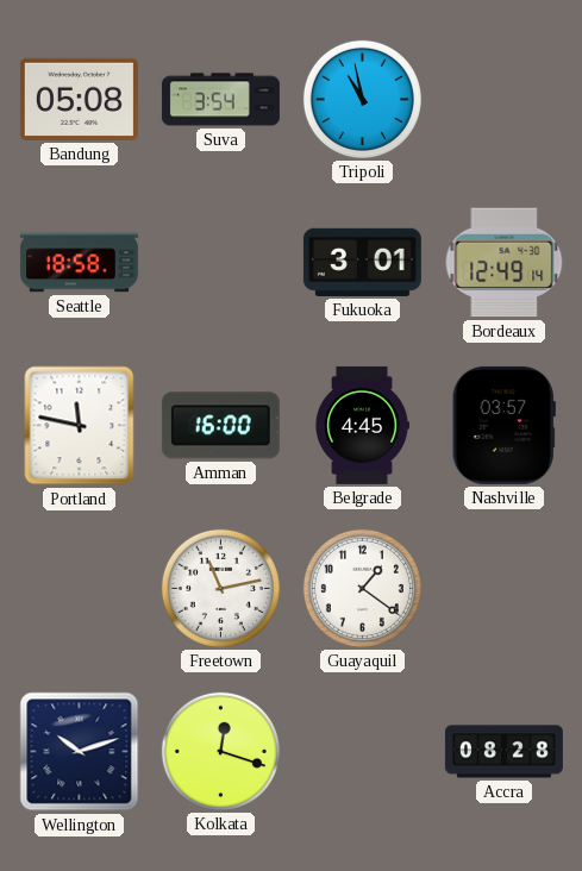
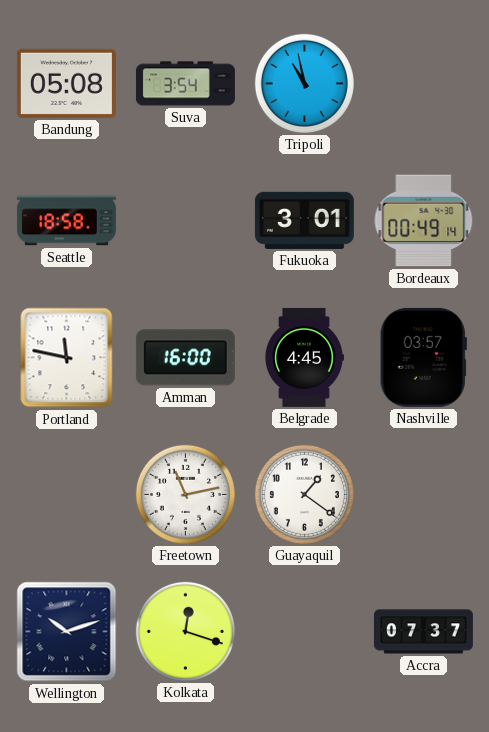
Bordeaux: 12:49 -> 00:49
Accra: 08:28 -> 07:37
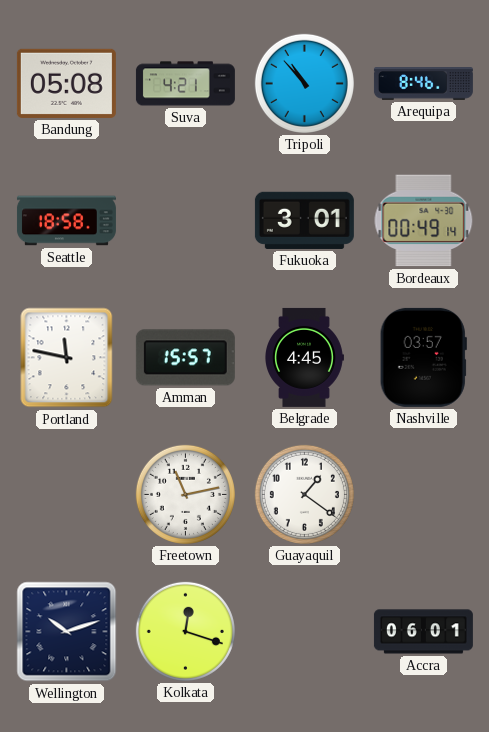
Suva: 3:54 -> 4:21
Tripoli: 10:58 -> 10:53
Arequipa: none -> 8:46
Amman: 16:00 -> 15:57
Accra: 07:37 -> 06:01
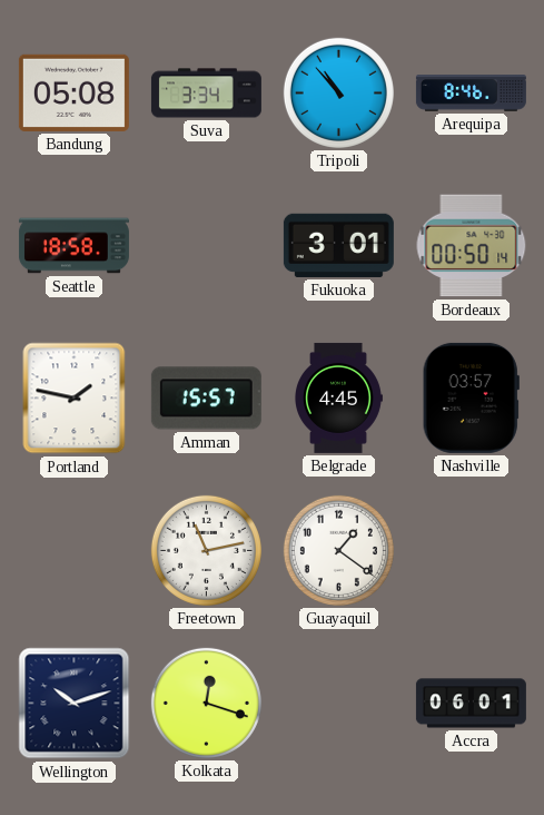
Suva: 4:21 -> 3:34
Bordeaux: 00:49 -> 00:50
Portland: 11:47 -> 1:47
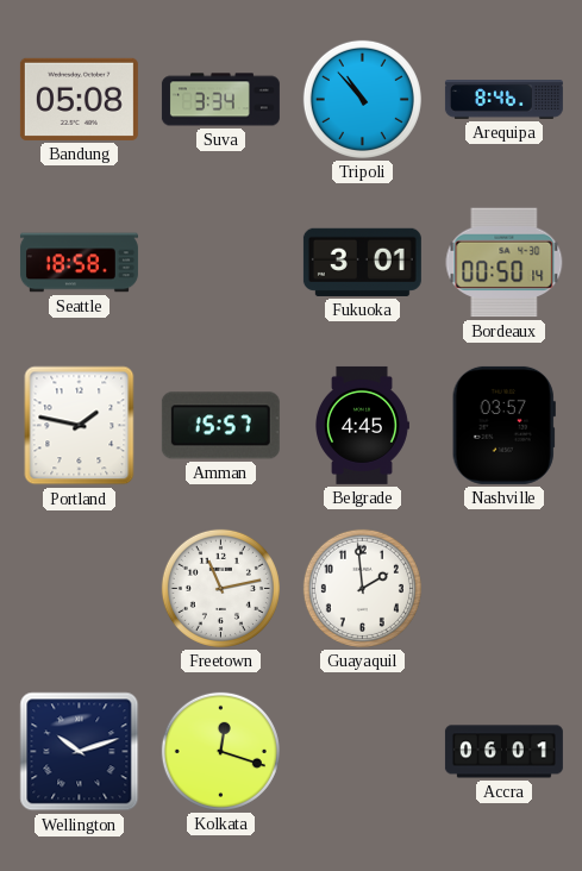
Guayaquil: 1:21 -> 1:59
